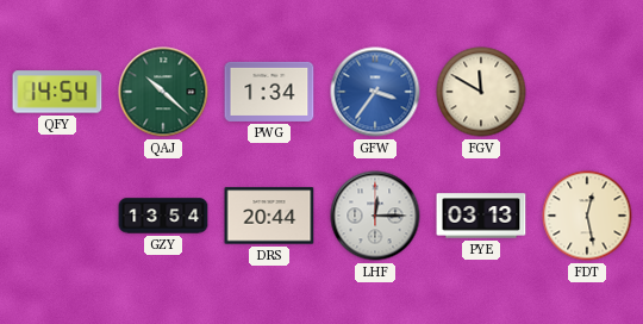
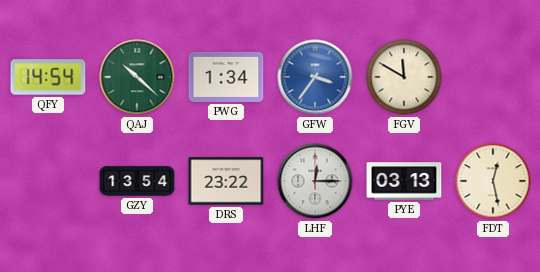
DRS: 20:44 -> 23:22
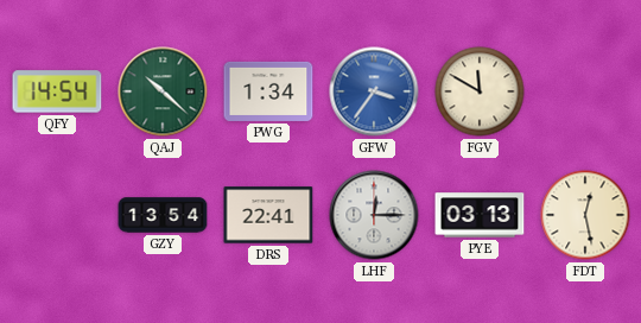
DRS: 23:22 -> 22:41
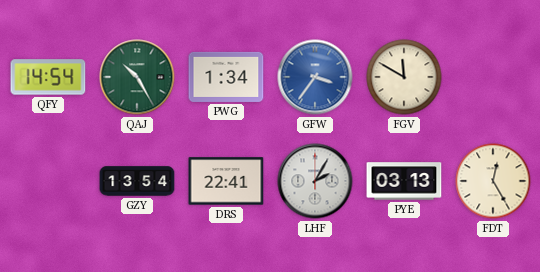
QAJ: 10:22 -> 10:25
LHF: 12:15 -> 2:05
FDT: 12:28 -> 12:25
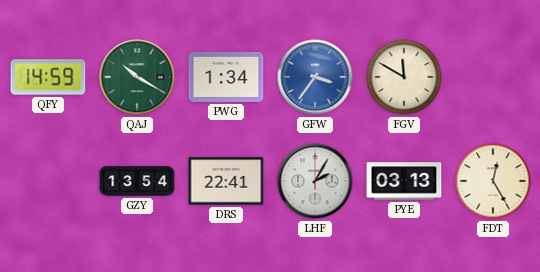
QFY: 14:54 -> 14:59
QAJ: 10:25 -> 10:20
